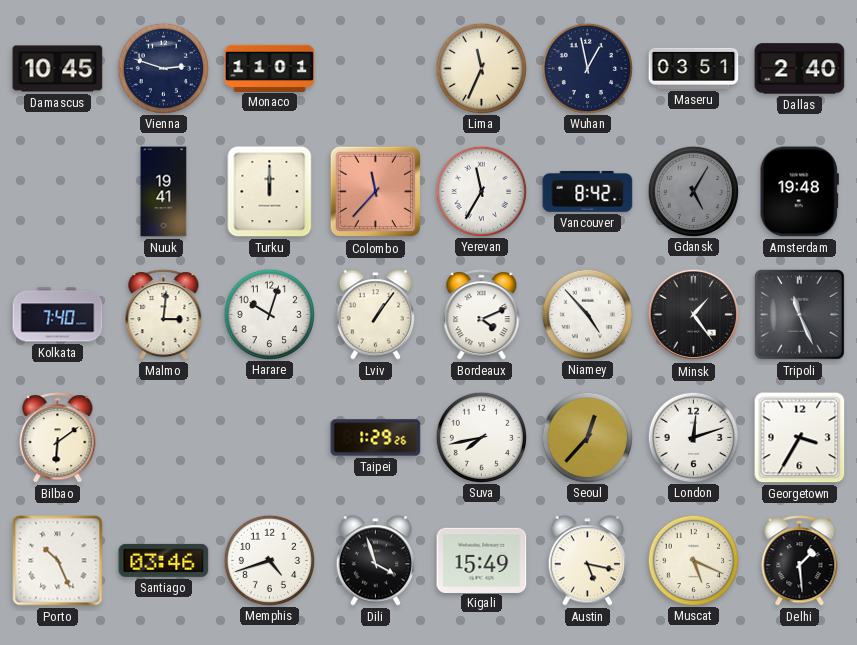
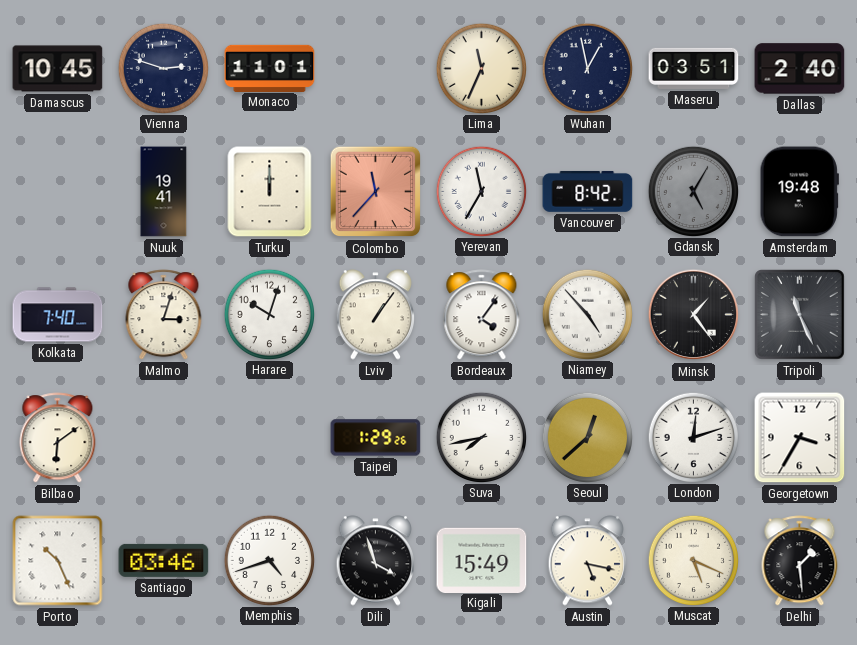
Malmo: 3:01 -> 3:03
Bordeaux: 4:11 -> 4:06
Seoul: 12:37 -> 12:38
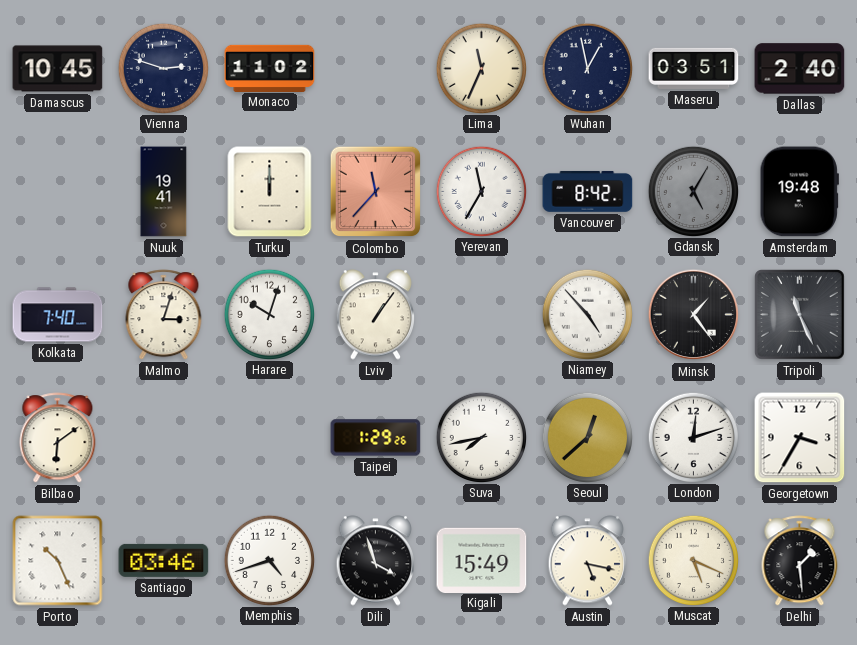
Monaco: 11:01 -> 11:02
Bordeaux: 4:06 -> none
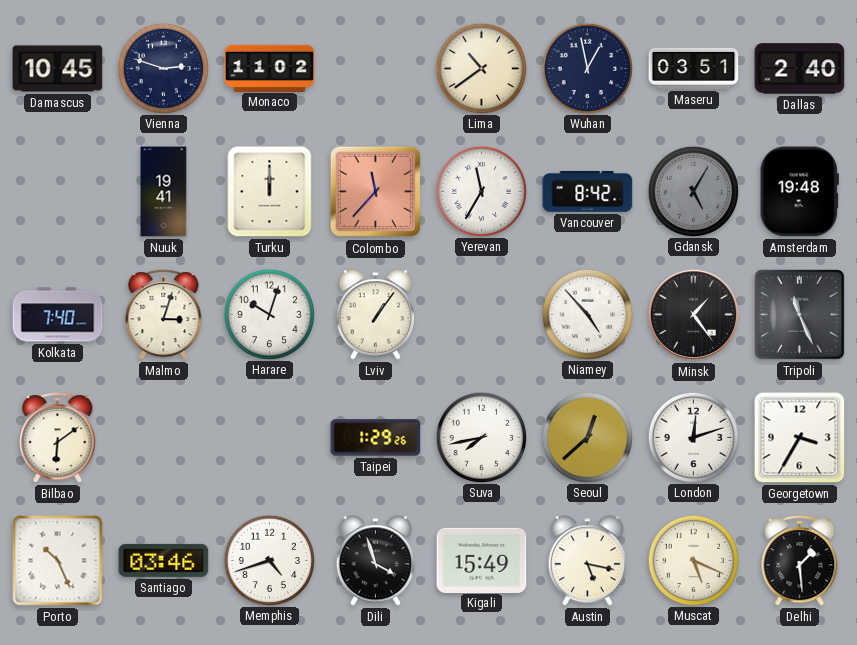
Lima: 11:34 -> 10:39
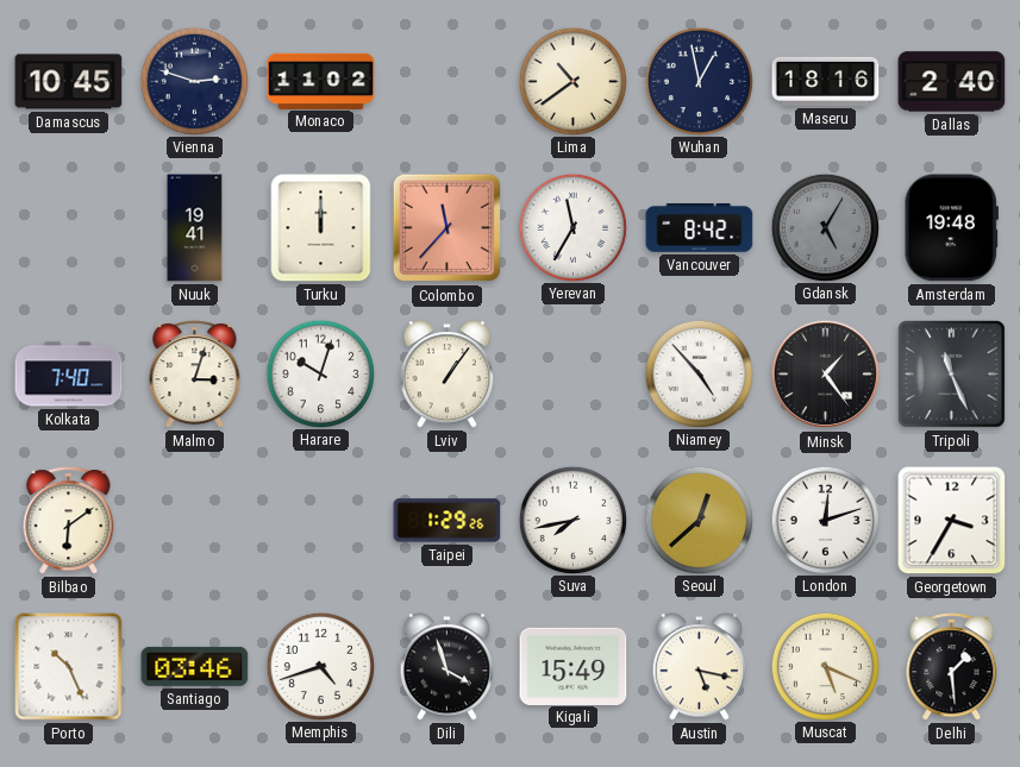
Maseru: 03:51 -> 18:16
